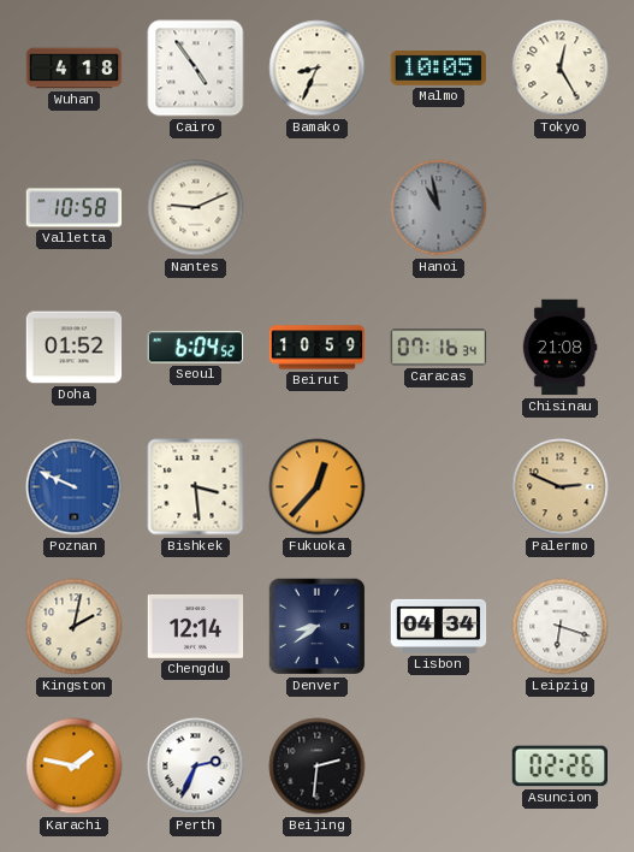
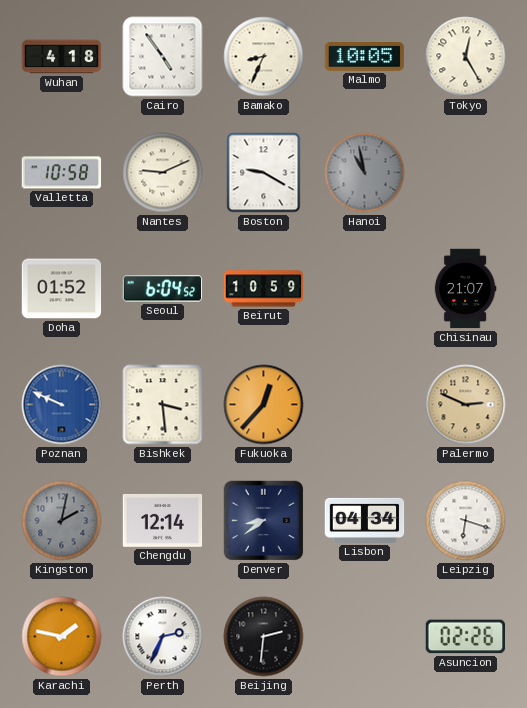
Boston: none -> 9:20
Caracas: 07:16 -> none
Chisinau: 21:08 -> 21:07
Kingston dial: cream -> grey
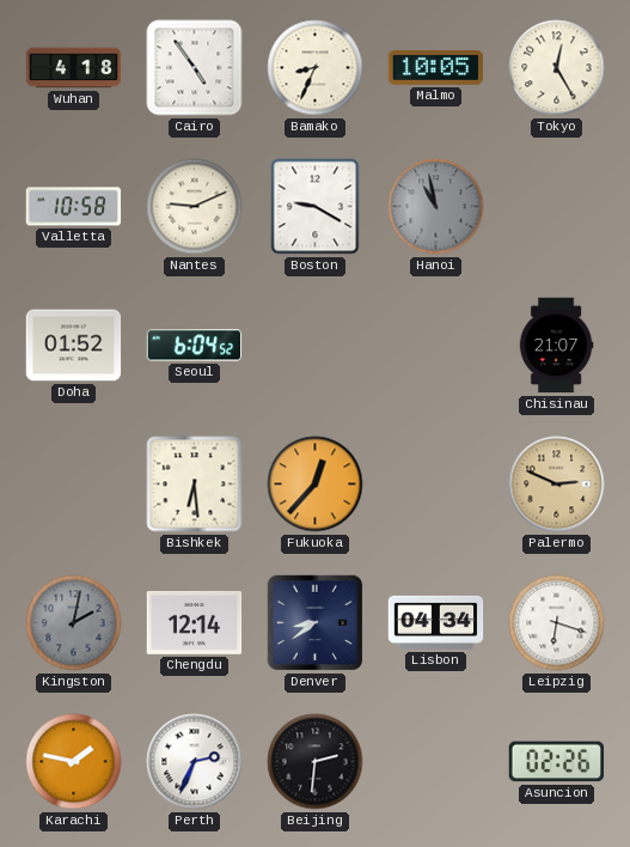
Beirut: 10:59 -> none
Poznan: 9:49 -> none
Bishkek: 3:29 -> 6:29
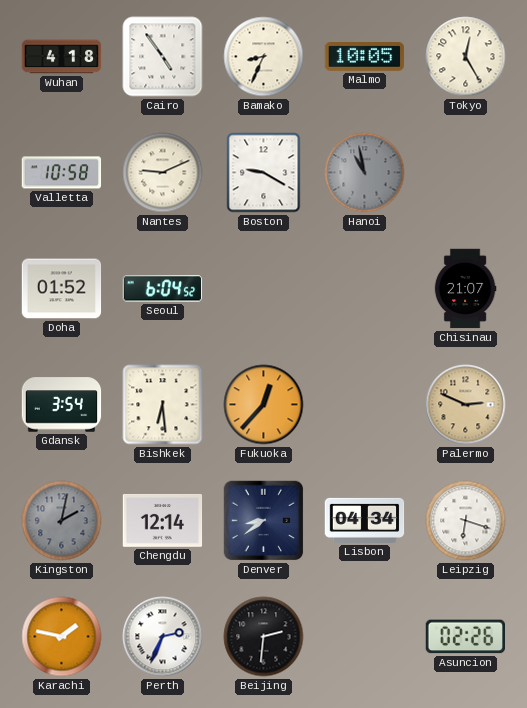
Gdansk: none -> 3:54
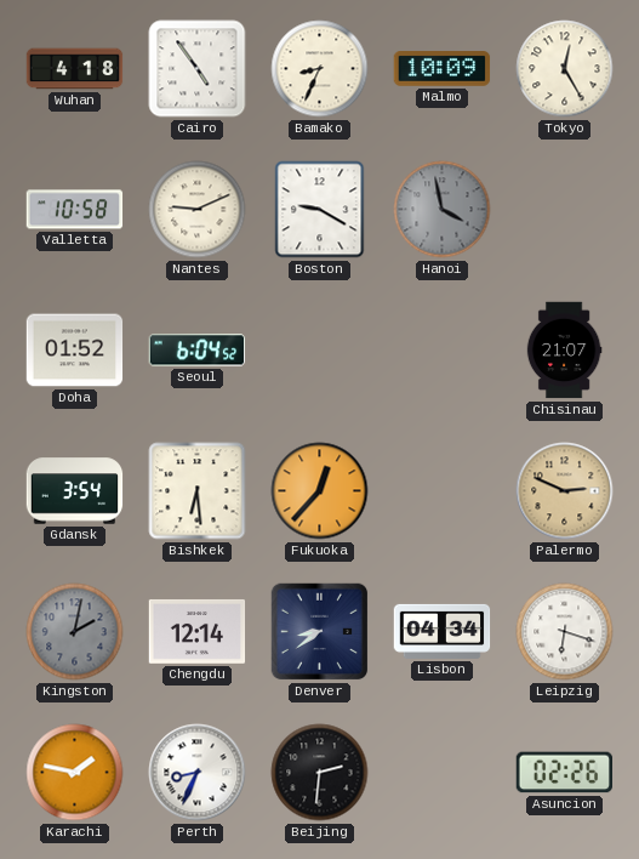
Malmo: 10:05 -> 10:09
Hanoi: 10:58 -> 3:58
Perth: 2:34 -> 8:34
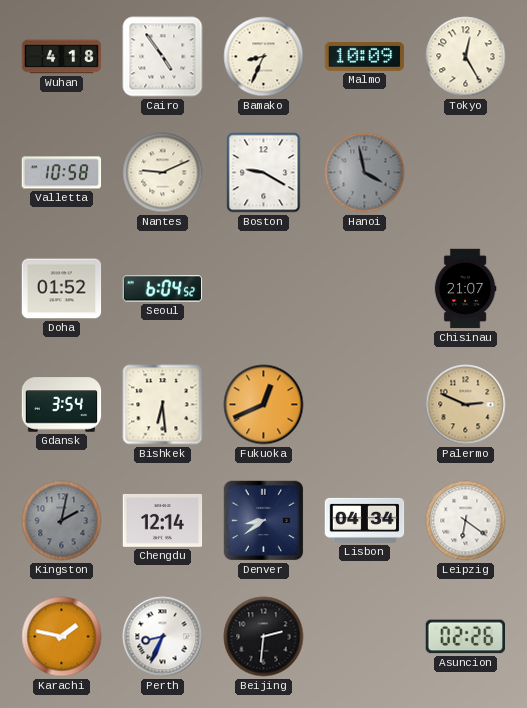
Fukuoka: 12:37 -> 12:41
Leipzig: 6:18 -> 6:21
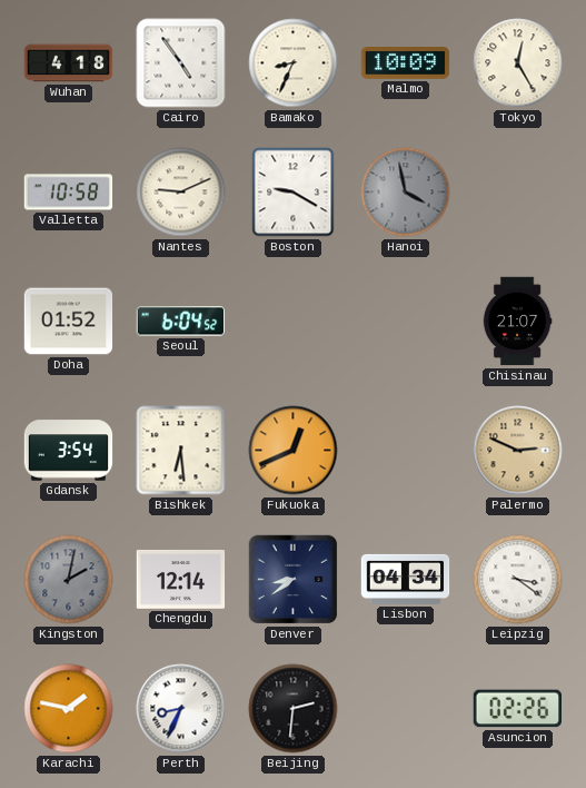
Leipzig: 6:21 -> 3:21
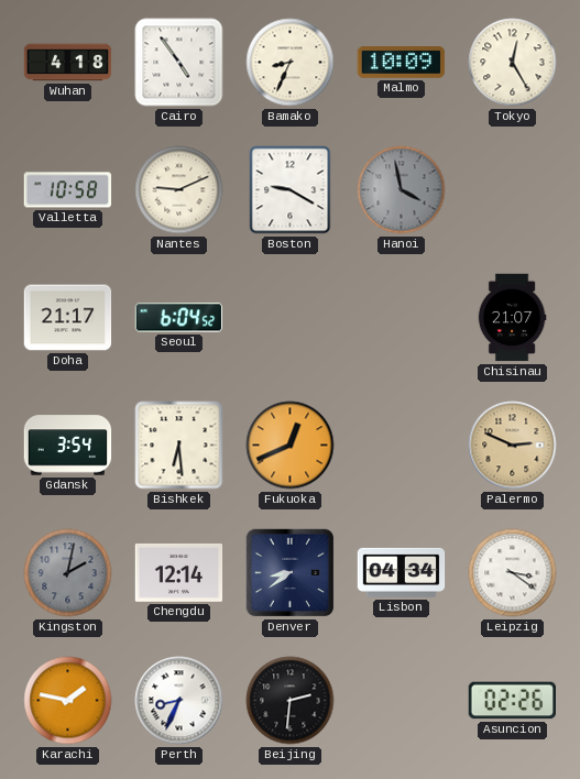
Doha: 01:52 -> 21:17
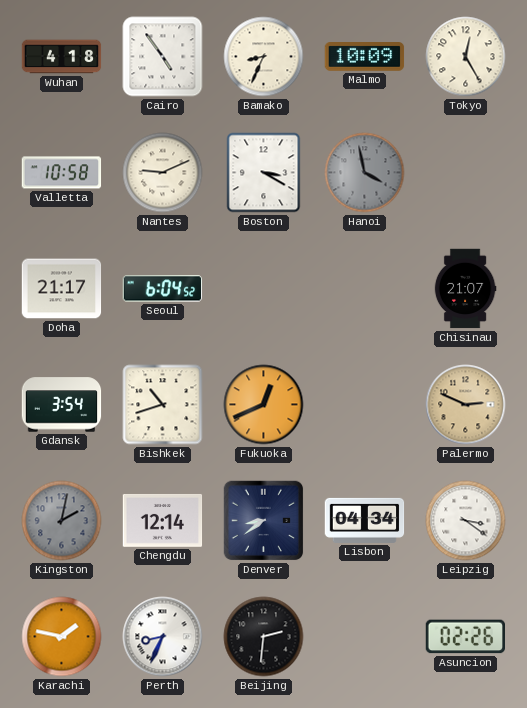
Boston: 9:20 -> 3:20
Bishkek: 6:29 -> 10:42
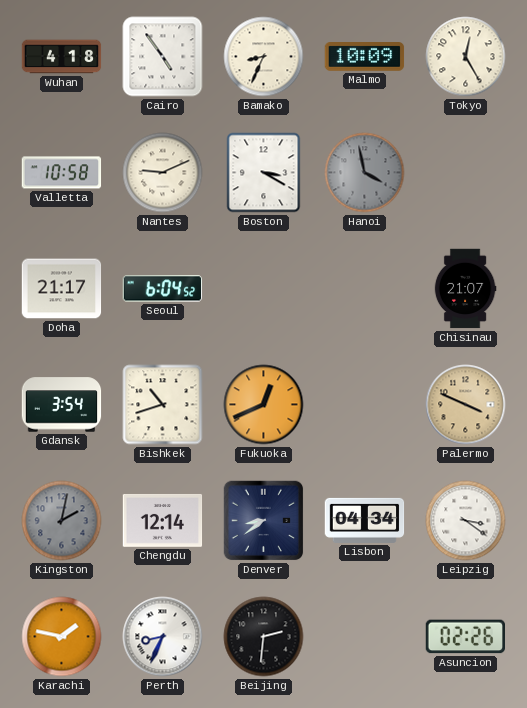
Palermo: 2:49 -> 3:49
